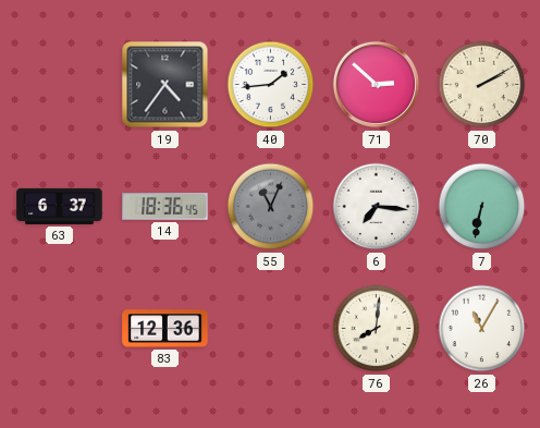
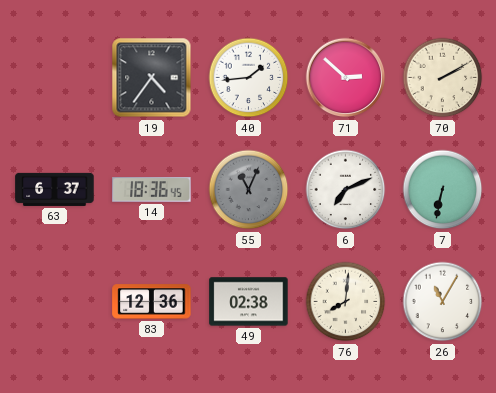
6: 7:16 -> 7:11
49: none -> 02:38
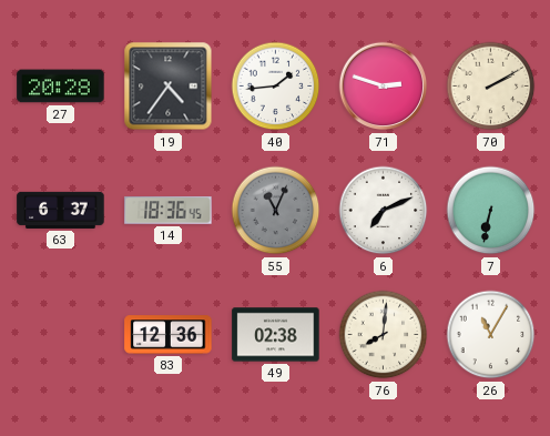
27: none -> 20:28
71: 2:52 -> 2:48
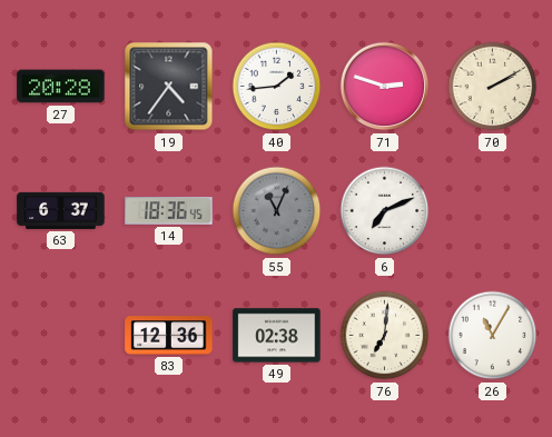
7: 6:32 -> none
76: 8:01 -> 7:01
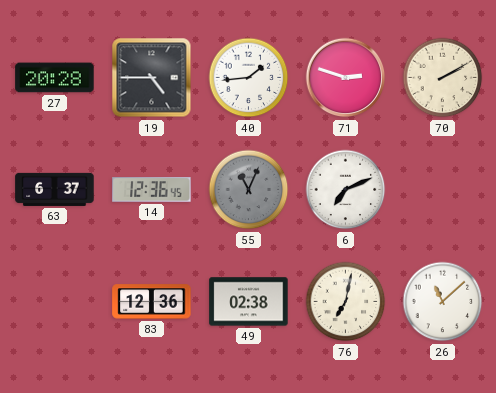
19: 4:36 -> 4:45
14: 18:36 -> 12:36
76: 7:01 -> 7:02
26: 11:05 -> 11:08
